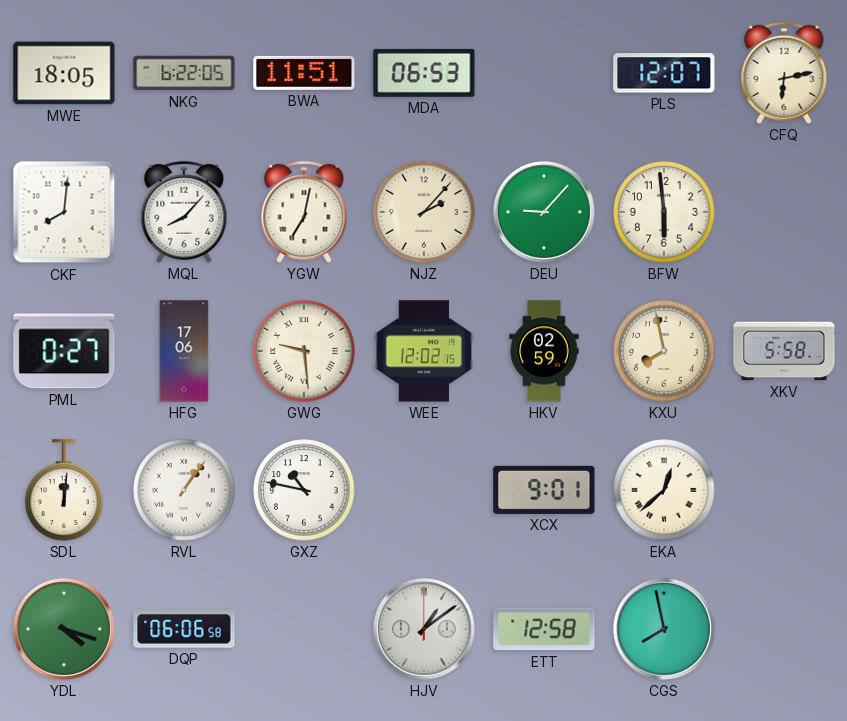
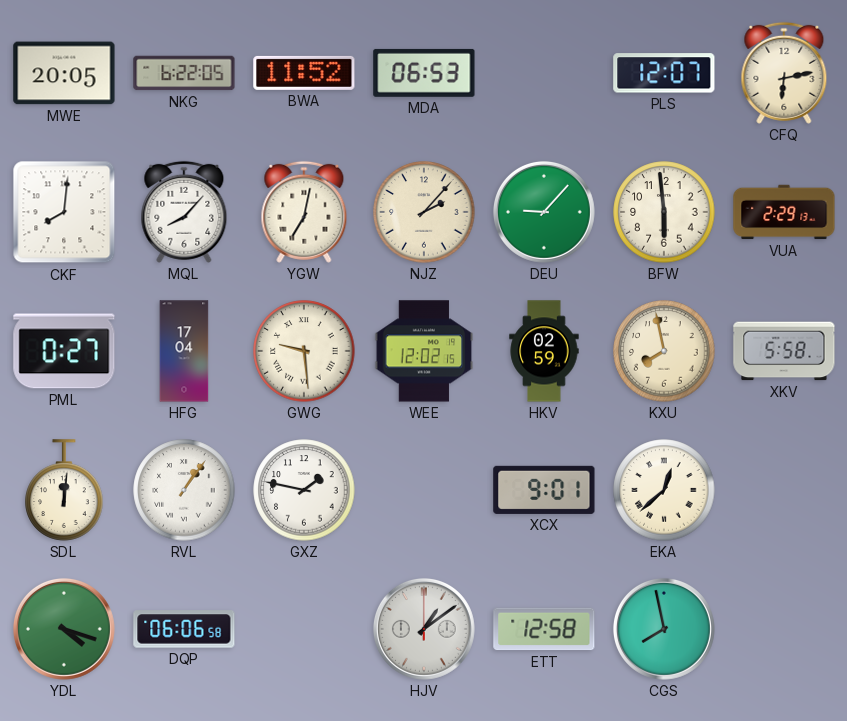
MWE: 18:05 -> 20:05
BWA: 11:51 -> 11:52
VUA: none -> 2:29
HFG: 17:06 -> 17:04
GXZ: 10:47 -> 1:47
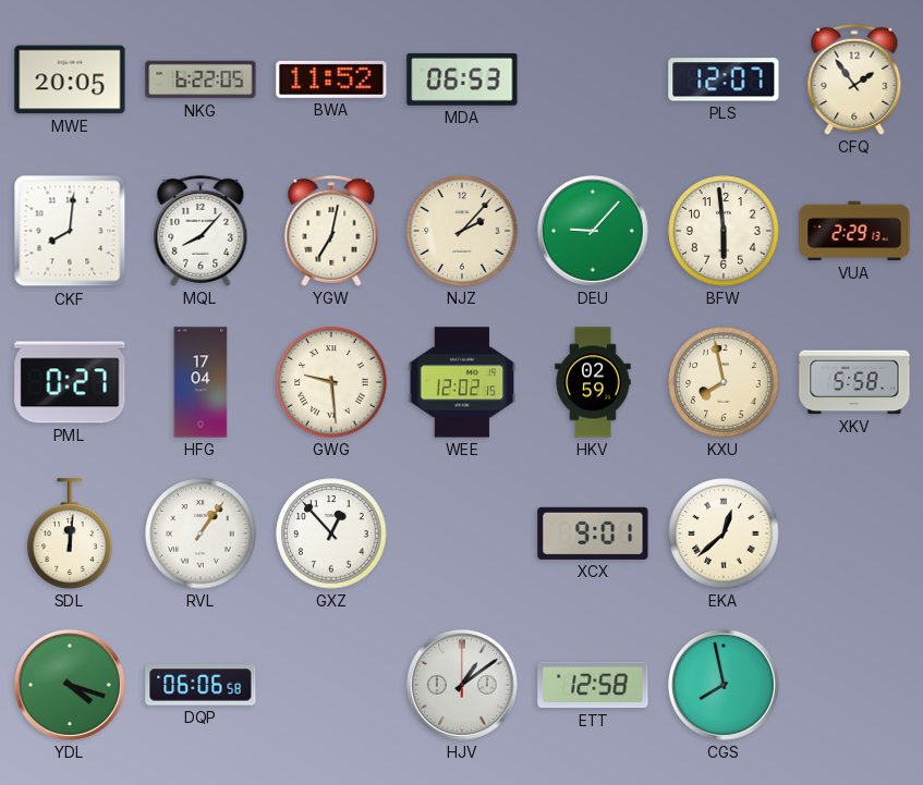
CFQ: 6:13 -> 1:54
GXZ: 1:47 -> 12:53
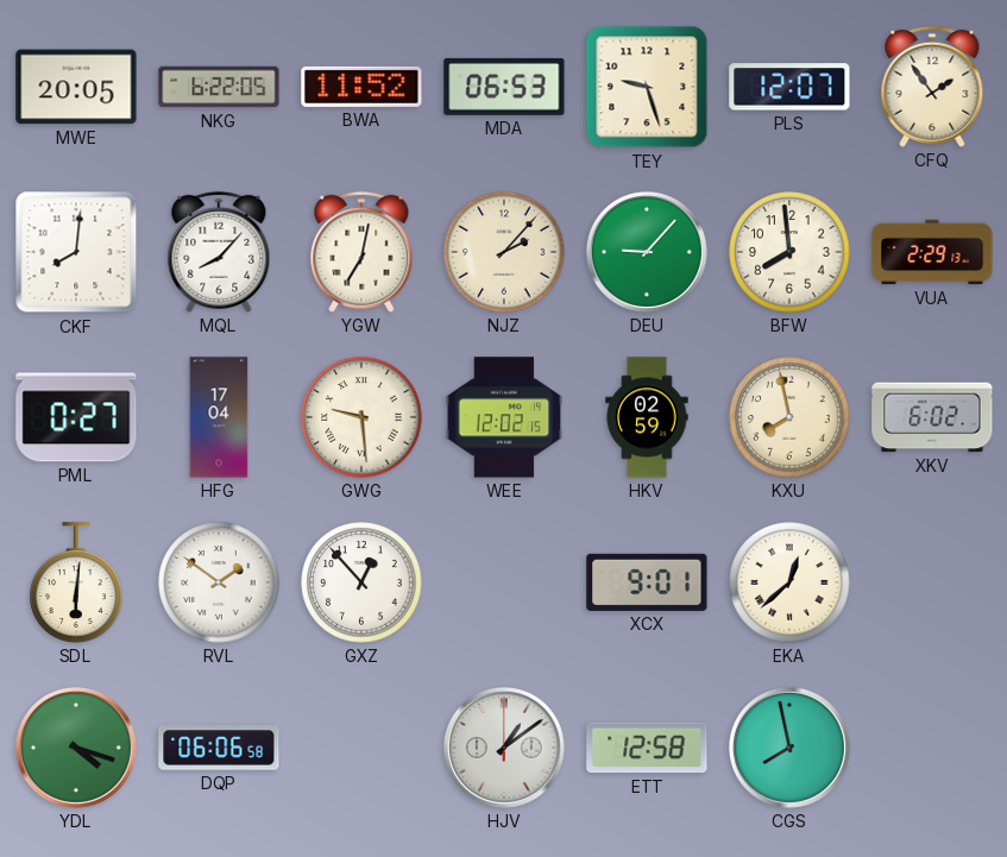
TEY: none -> 9:27
BFW: 5:59 -> 7:59
XKV: 5:58 -> 6:02
SDL: 12:01 -> 6:01
RVL: 1:06 -> 1:51
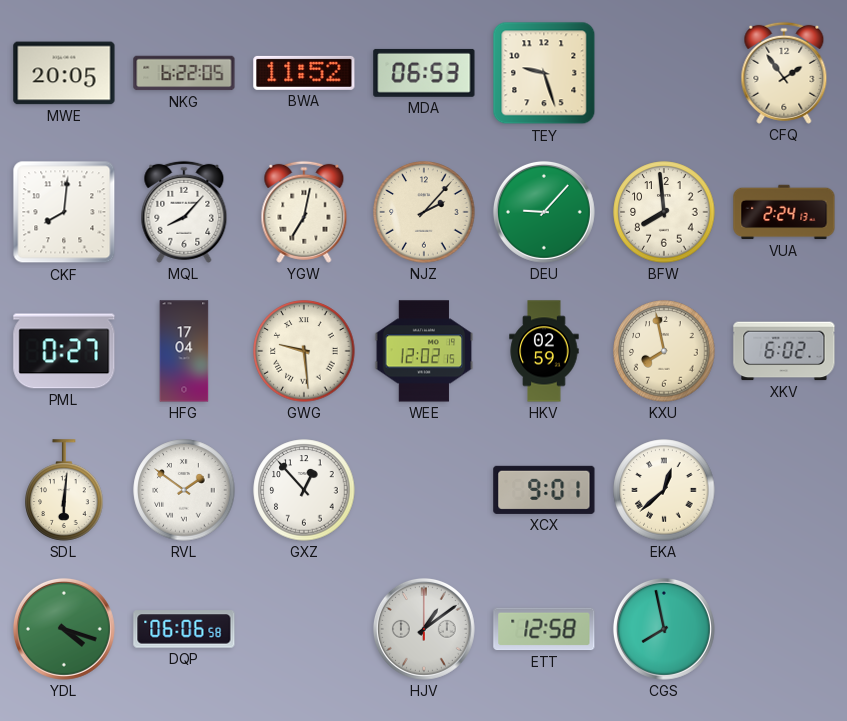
PLS: 12:07 -> none
VUA: 2:29 -> 2:24
